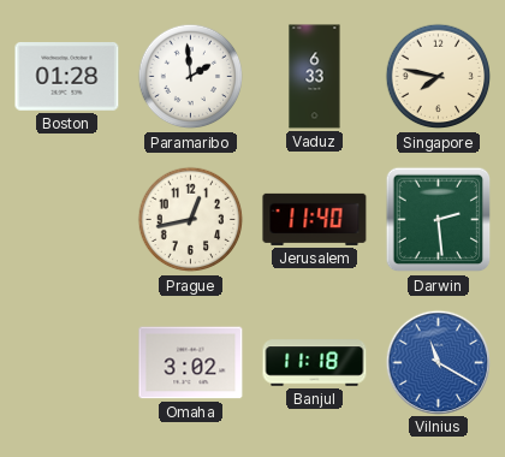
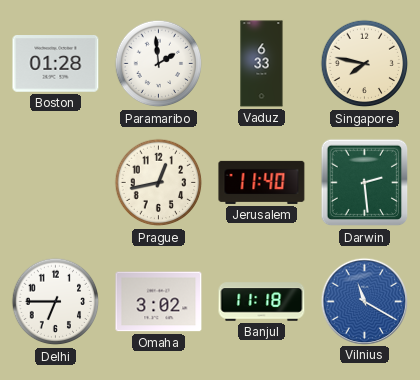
Delhi: none -> 6:45
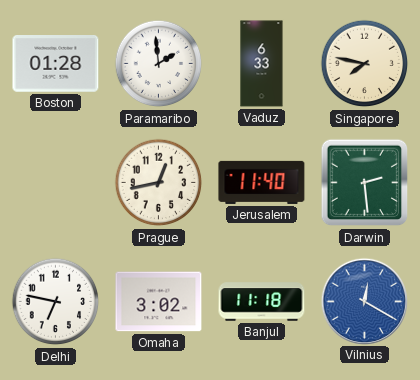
Delhi: 6:45 -> 6:47
Vilnius: 11:20 -> 12:20
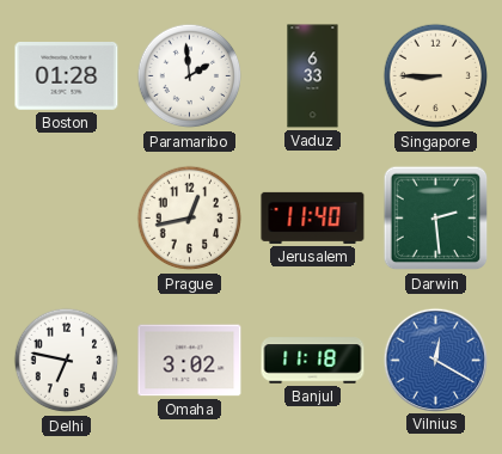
Singapore: 7:47 -> 8:45
